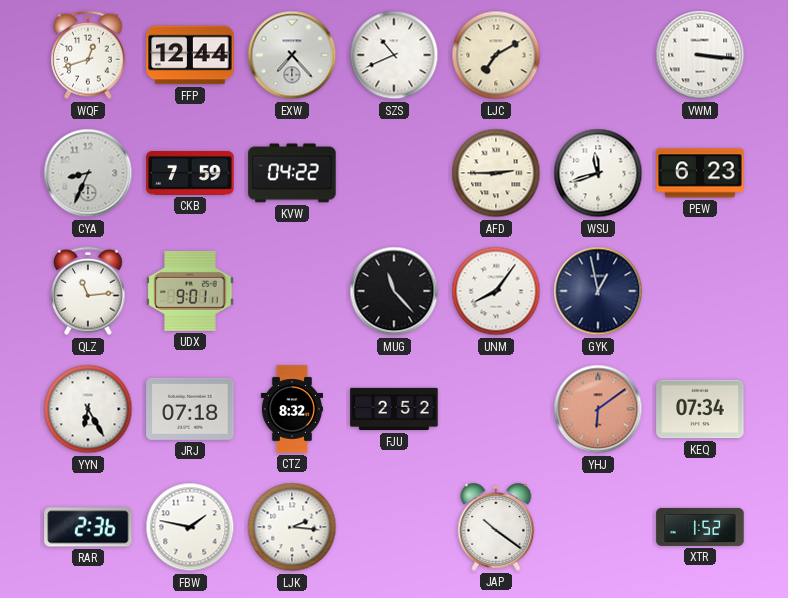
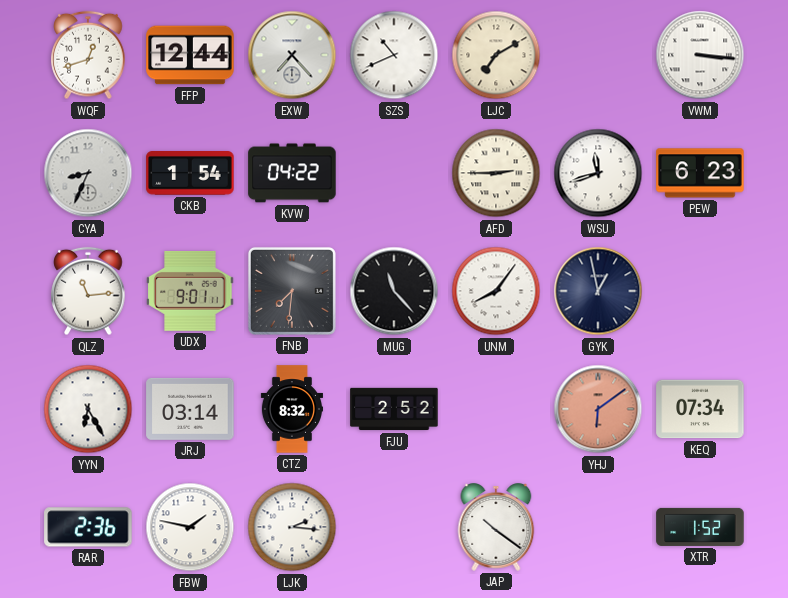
CKB: 7:59 -> 1:54
FNB: none -> 7:31
JRJ: 07:18 -> 03:14
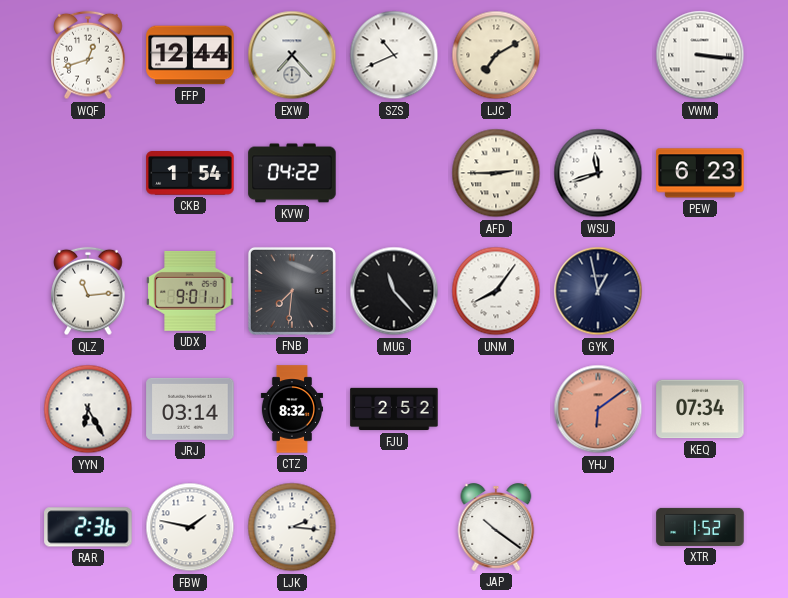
CYA: 8:34 -> none
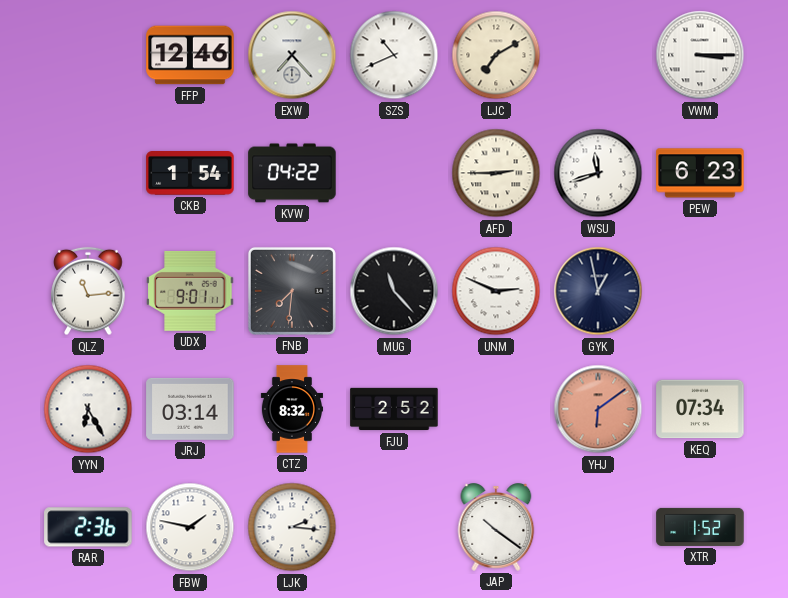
WQF: 12:42 -> none
FFP: 12:44 -> 12:46
VWM: 3:16 -> 3:15
UNM: 8:06 -> 2:49
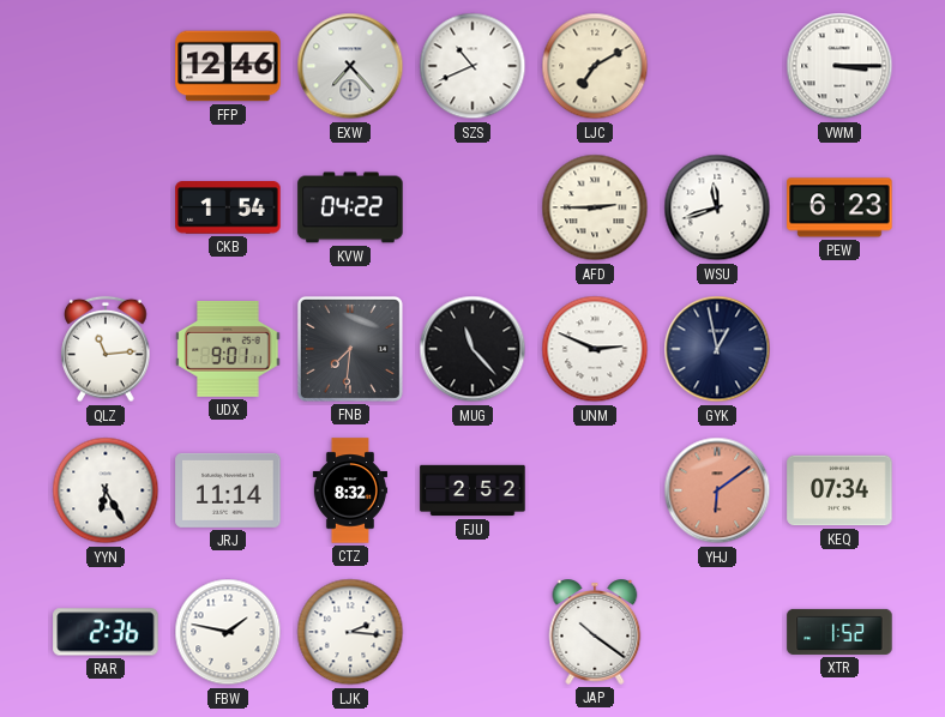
JRJ: 03:14 -> 11:14
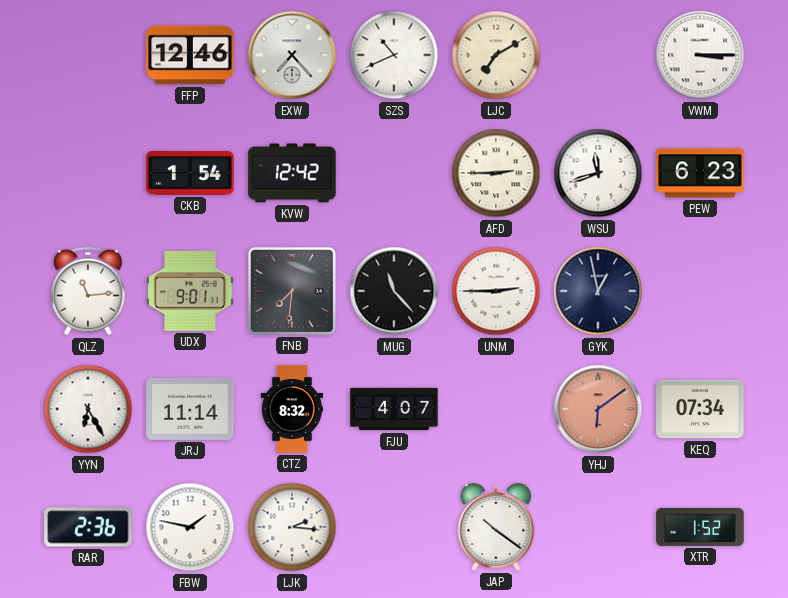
KVW: 04:22 -> 12:42
UNM: 2:49 -> 2:45
FJU: 2:52 -> 4:07
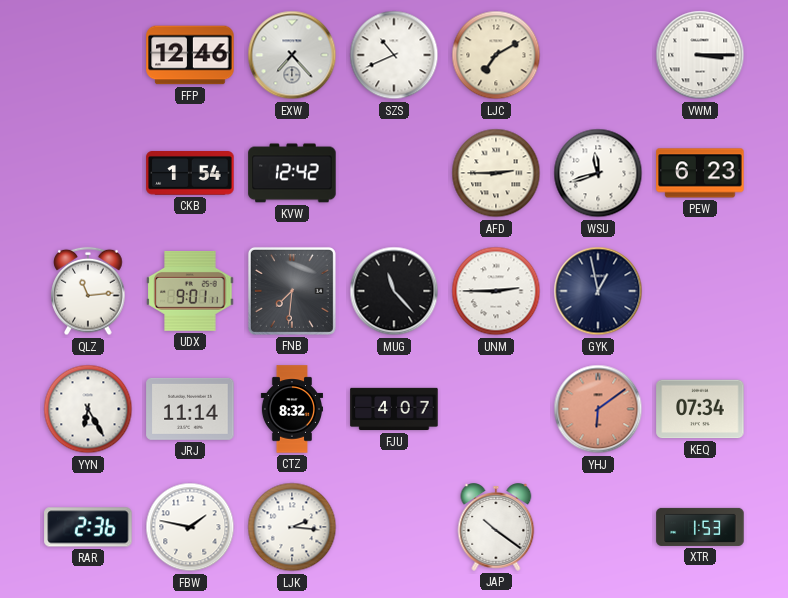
XTR: 1:52 -> 1:53
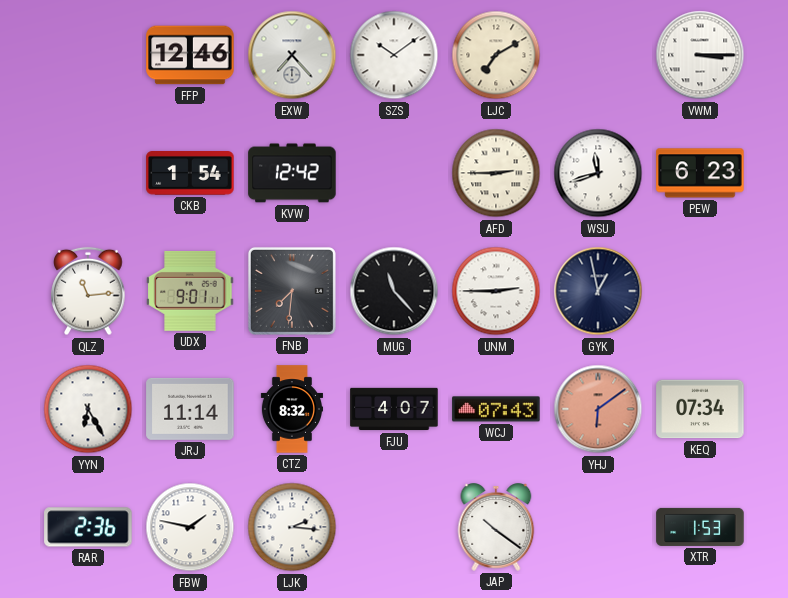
SZS: 10:41 -> 10:09
WCJ: none -> 07:43
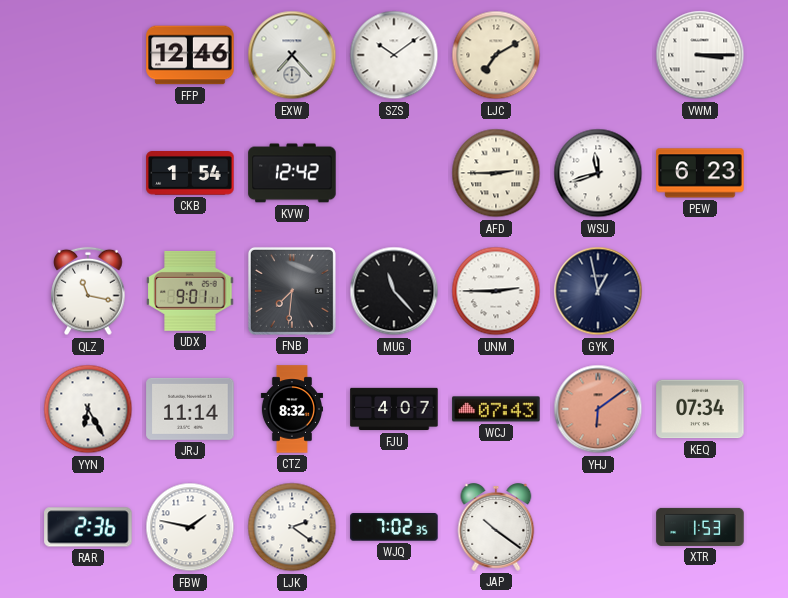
QLZ: 11:14 -> 11:17
LJK: 2:16 -> 2:21
WJQ: none -> 7:02
